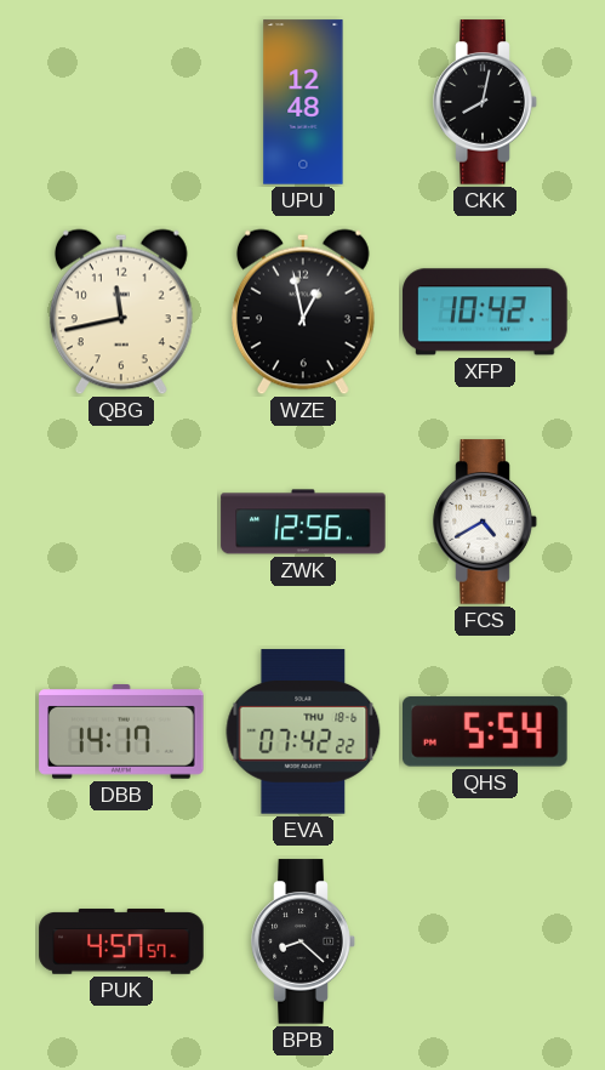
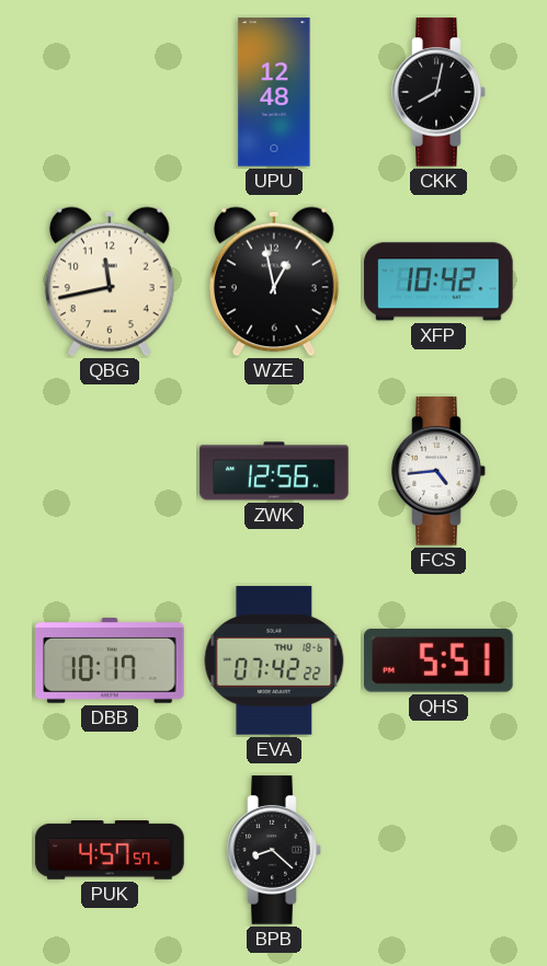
FCS: 4:40 -> 4:44
DBB: 14:17 -> 10:17
QHS: 5:54 -> 5:51
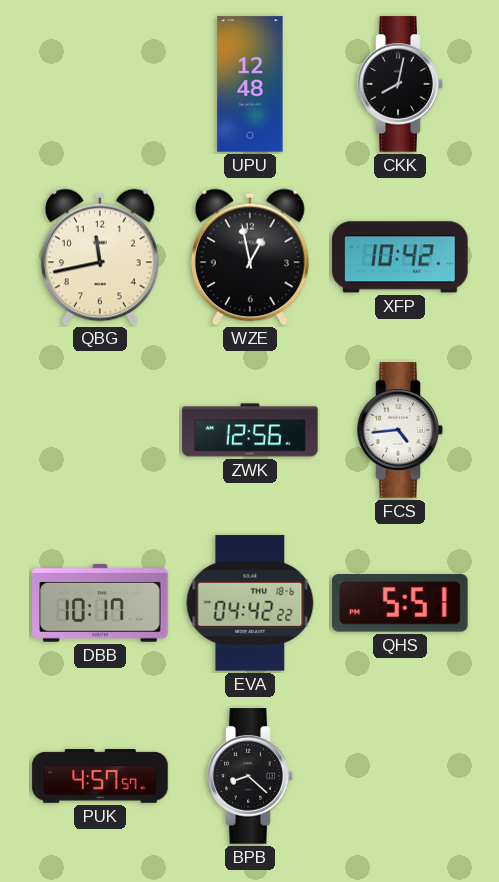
EVA: 07:42 -> 04:42
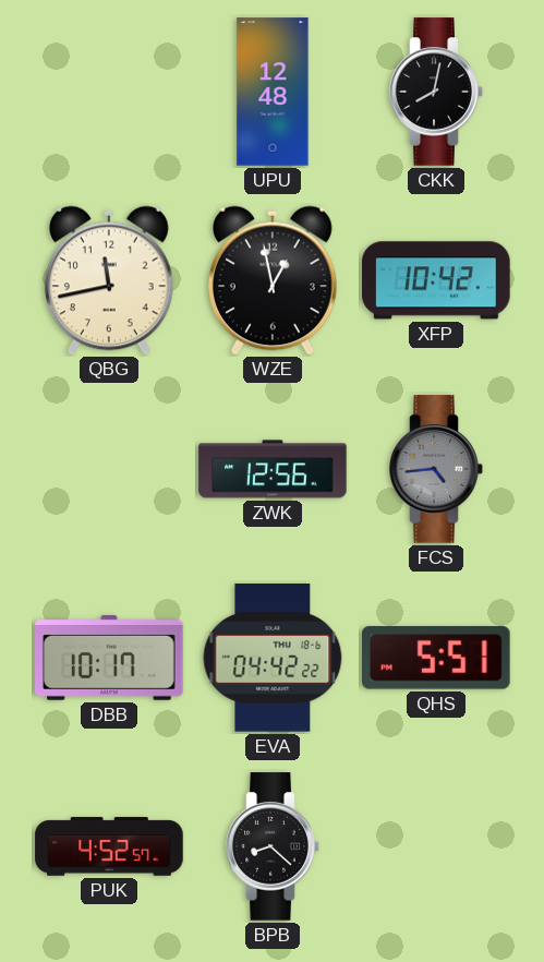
FCS dial: white -> grey
PUK: 4:57 -> 4:52
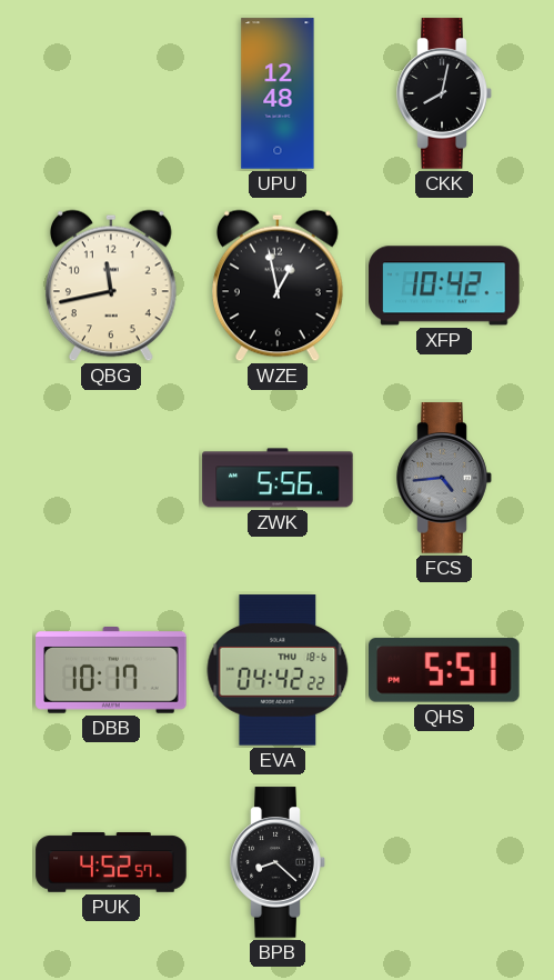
ZWK: 12:56 -> 5:56
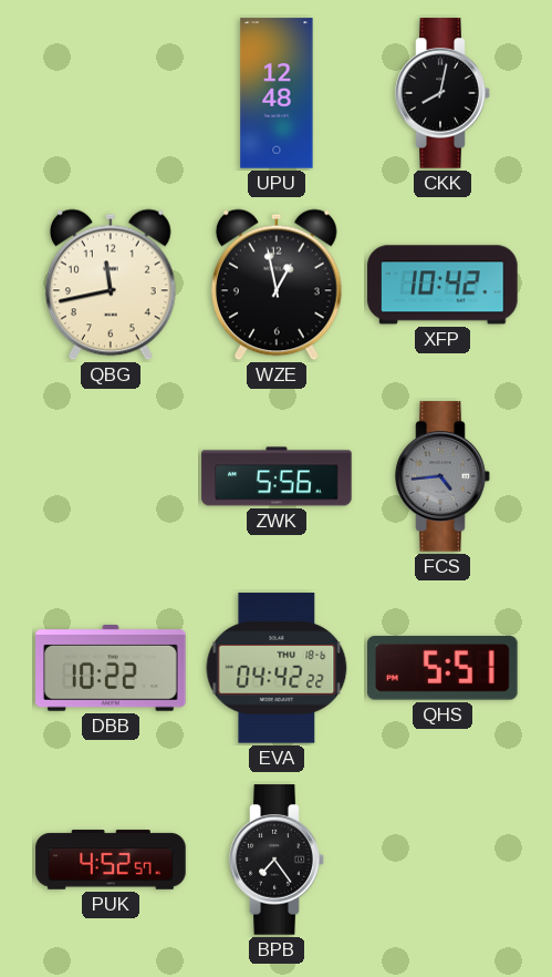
DBB: 10:17 -> 10:22
BPB: 8:22 -> 7:24
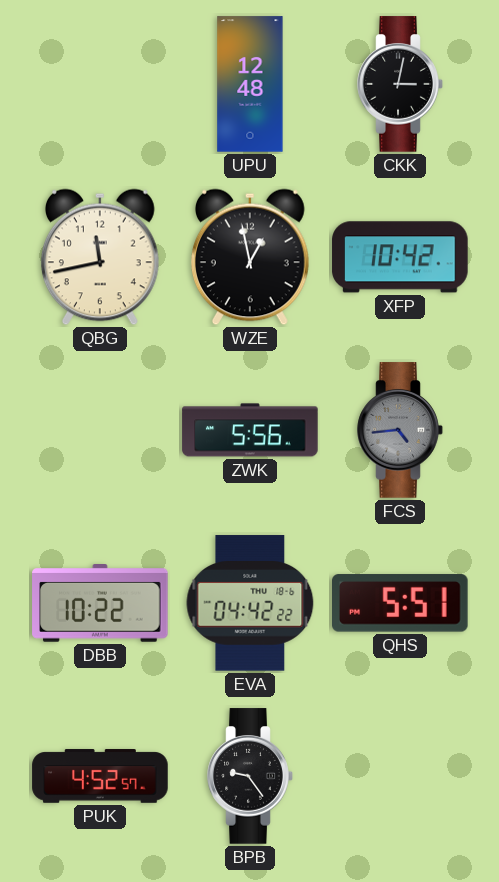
CKK: 8:02 -> 3:02
BPB: 7:24 -> 9:24
